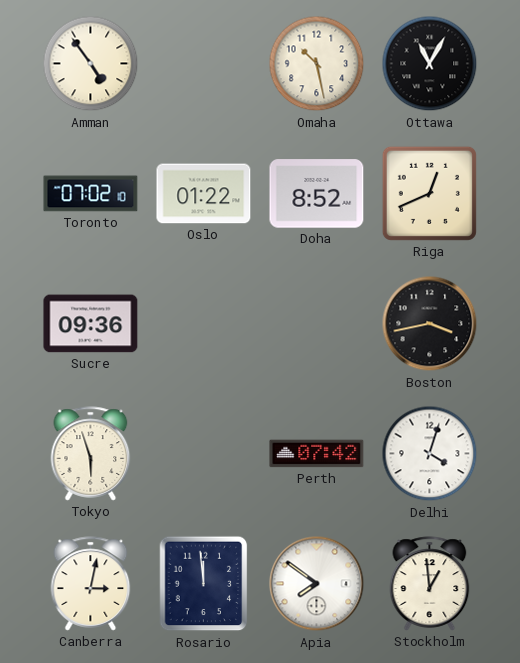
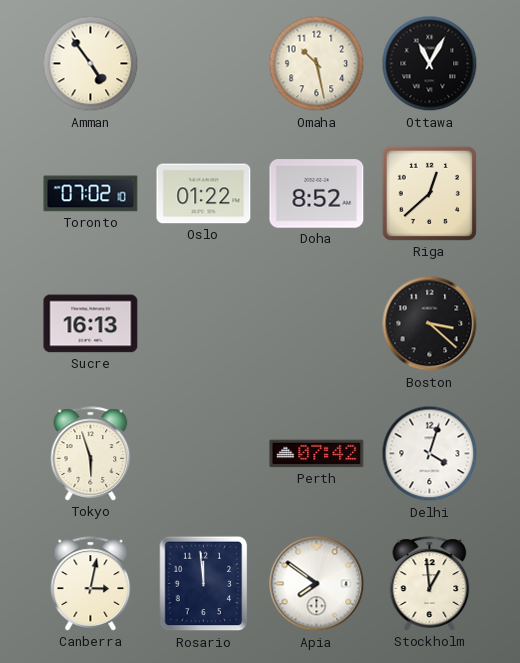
Riga: 12:41 -> 12:38
Sucre: 09:36 -> 16:13
Boston: 3:43 -> 3:22
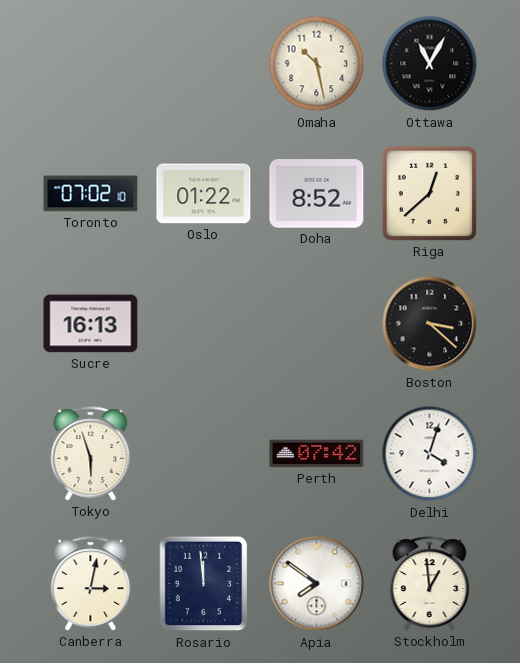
Amman: 4:54 -> none
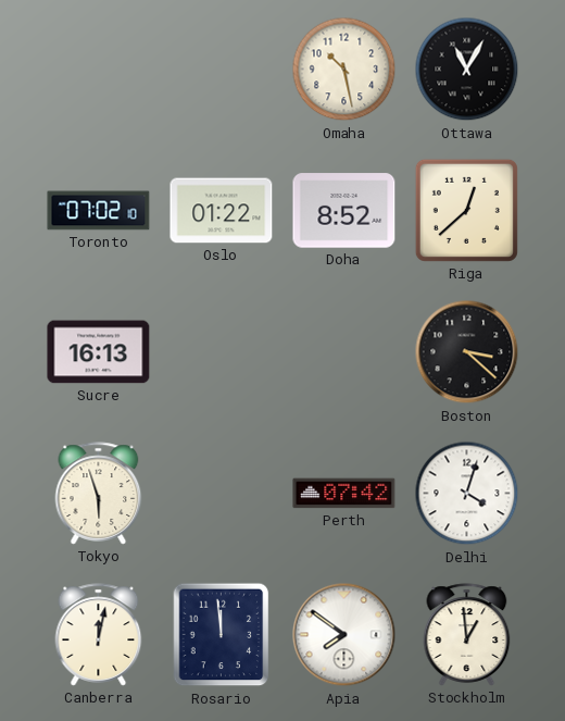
Canberra: 3:02 -> 12:02
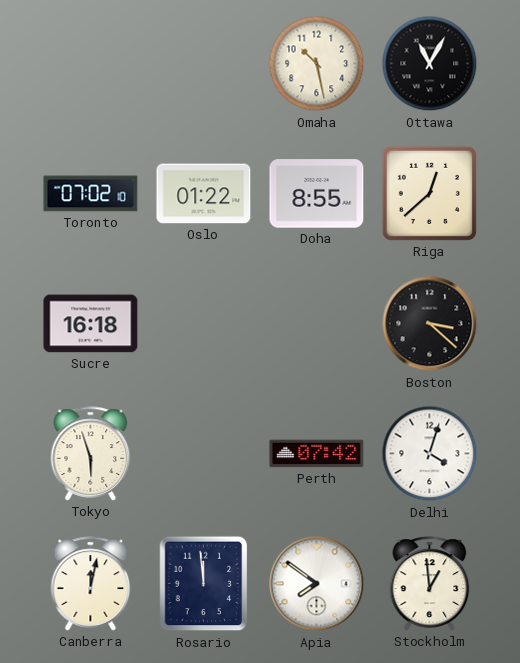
Doha: 8:52 -> 8:55
Sucre: 16:13 -> 16:18
